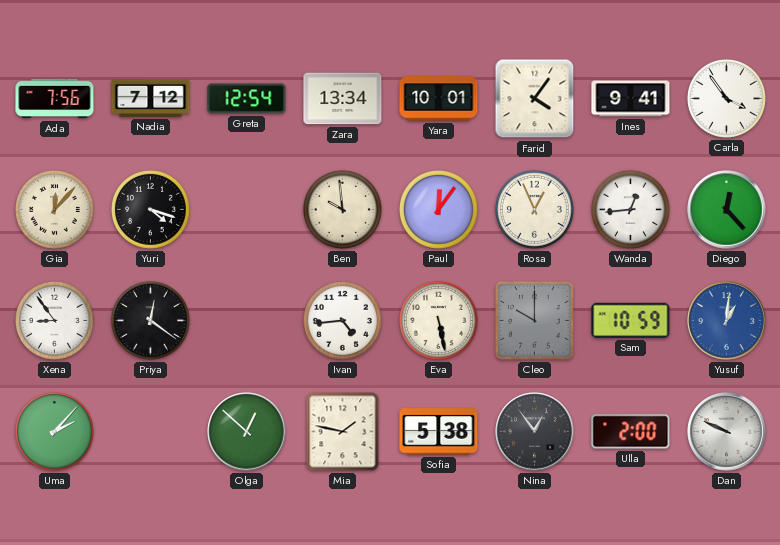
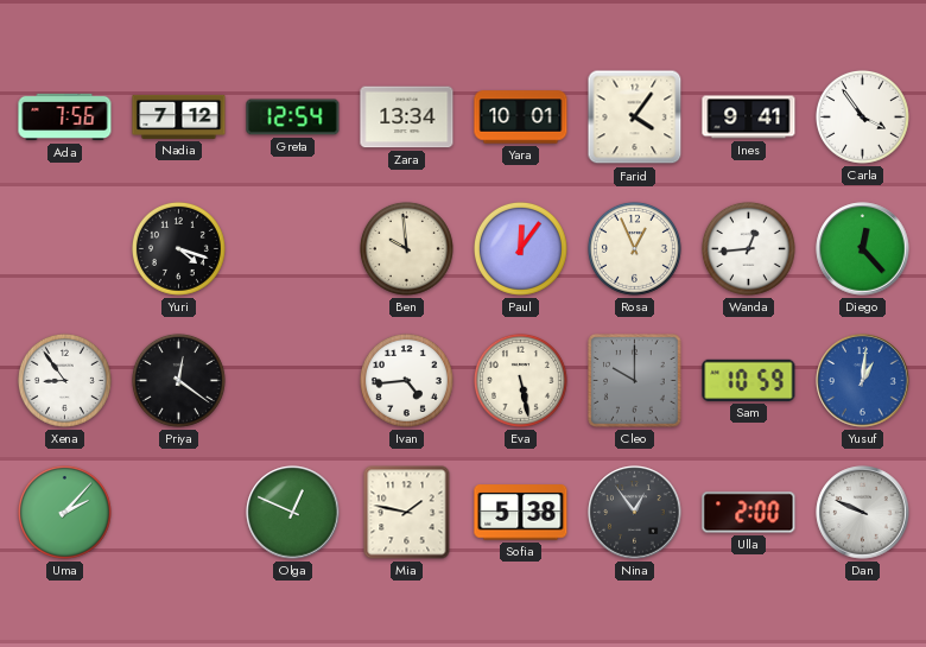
Gia: 12:07 -> none
Olga: 12:52 -> 12:49
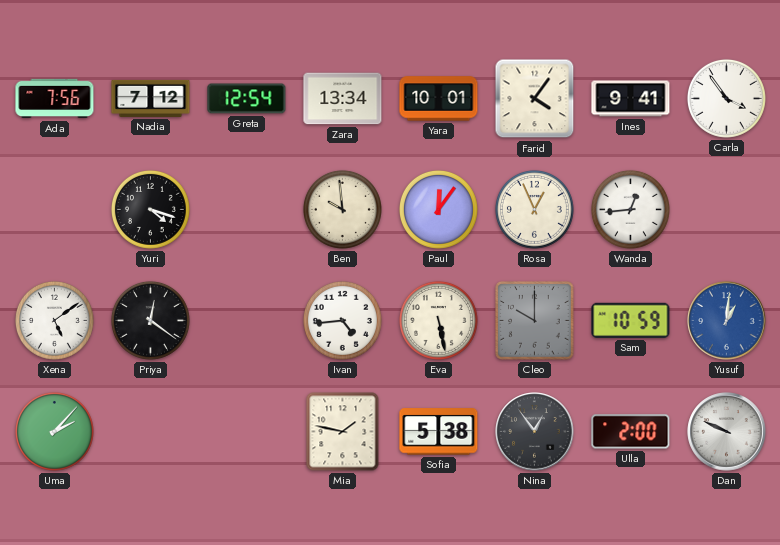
Diego: 12:23 -> none
Xena: 8:54 -> 5:09
Olga: 12:49 -> none
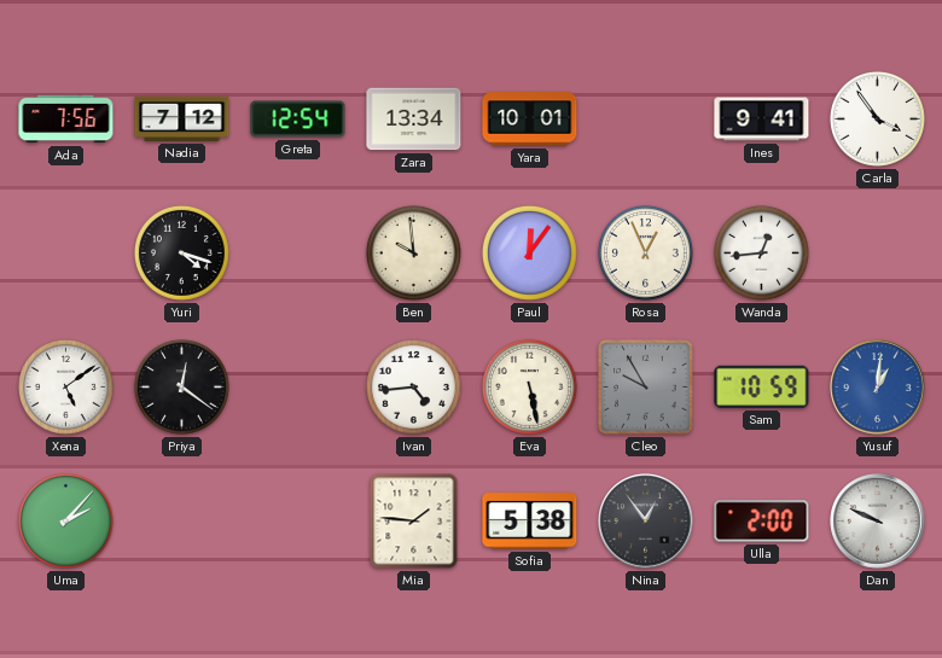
Farid: 4:06 -> none
Cleo: 10:00 -> 9:55
Mia: 1:47 -> 1:46
